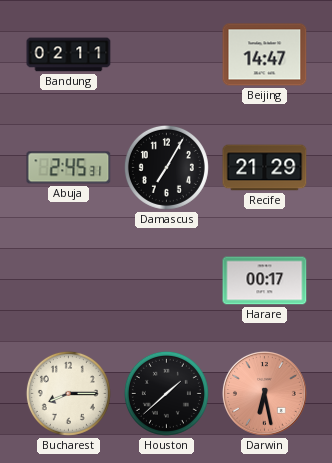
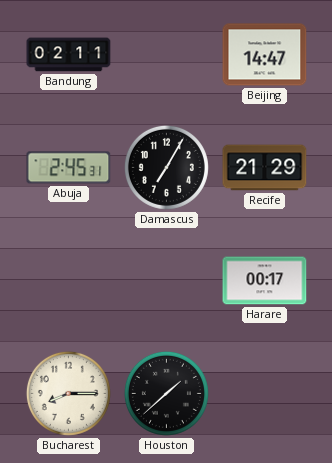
Darwin: 6:28 -> none
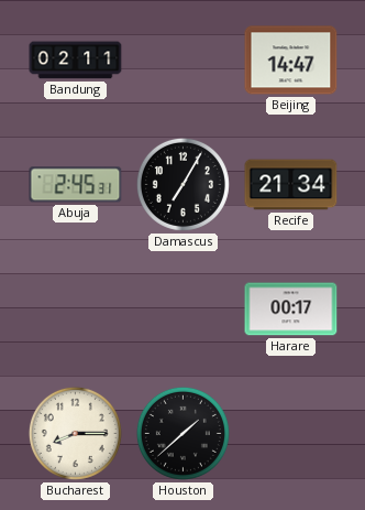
Recife: 21:29 -> 21:34
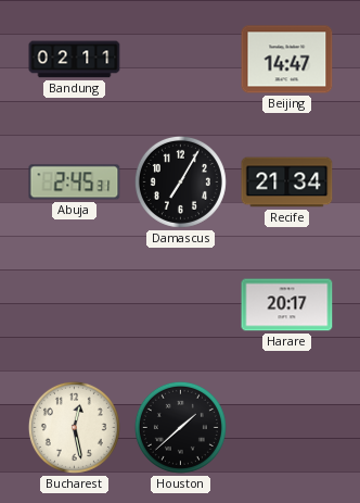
Harare: 00:17 -> 20:17
Bucharest: 8:15 -> 12:28
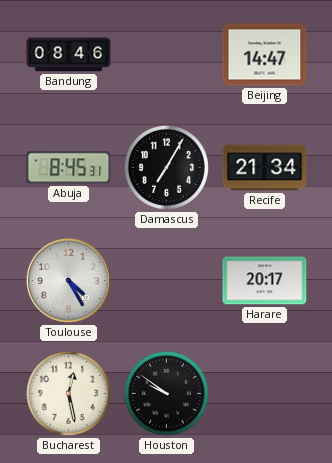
Bandung: 02:11 -> 08:46
Abuja: 2:45 -> 8:45
Toulouse: none -> 4:25
Houston: 1:38 -> 9:51
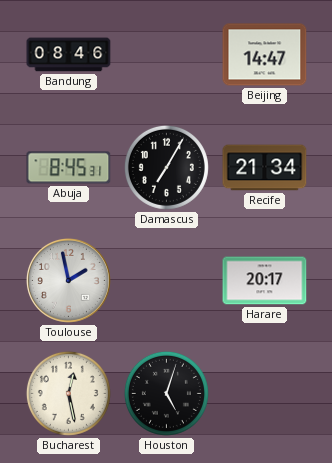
Toulouse: 4:25 -> 1:58
Houston: 9:51 -> 5:03
